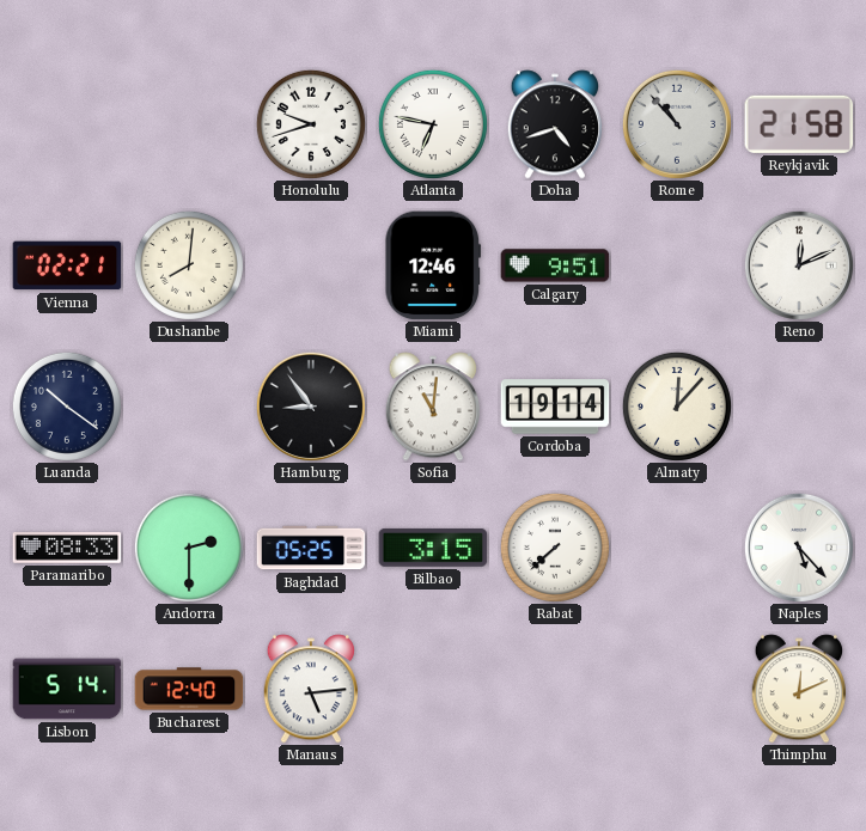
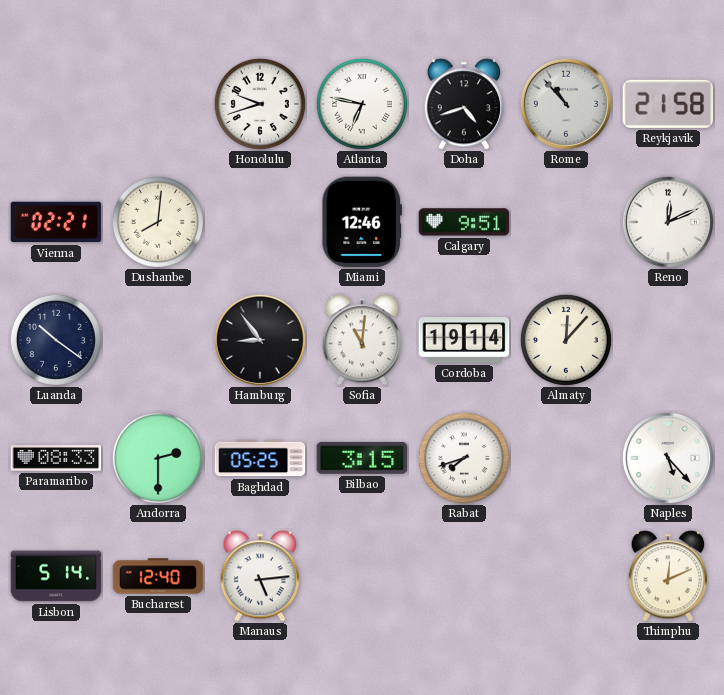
Rabat: 7:38 -> 7:42
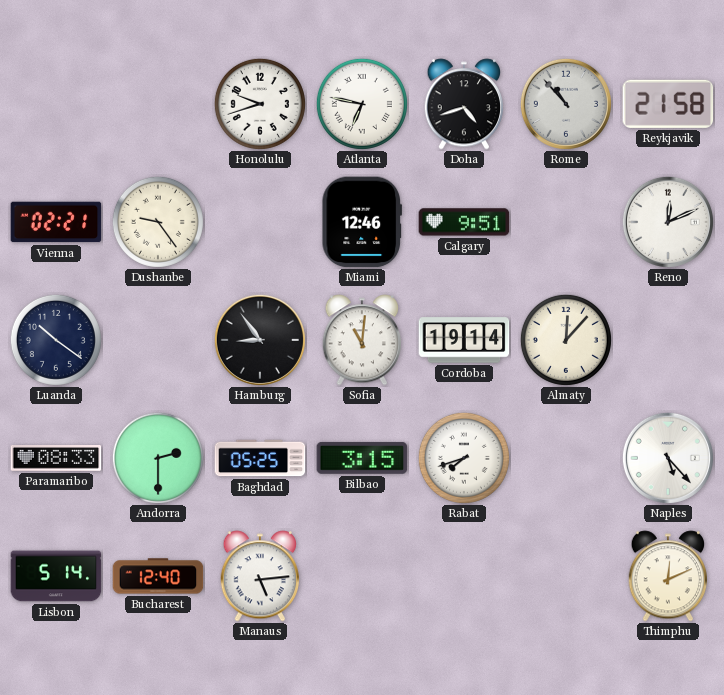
Dushanbe: 8:01 -> 9:24
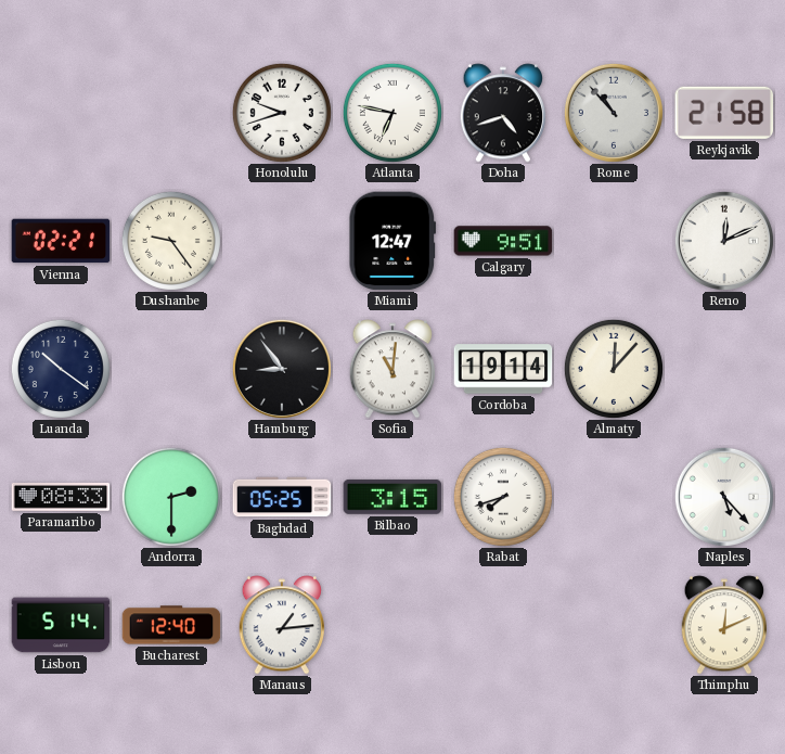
Miami: 12:46 -> 12:47
Manaus: 5:14 -> 1:14
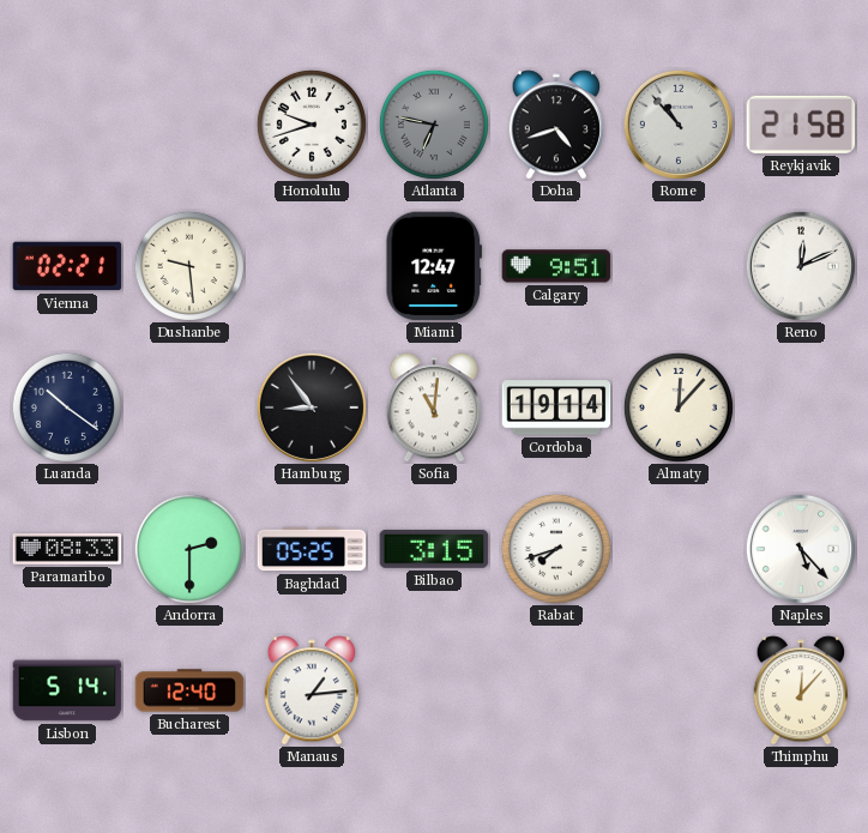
Atlanta dial: white -> grey
Dushanbe: 9:24 -> 9:29
Thimphu: 12:11 -> 12:07
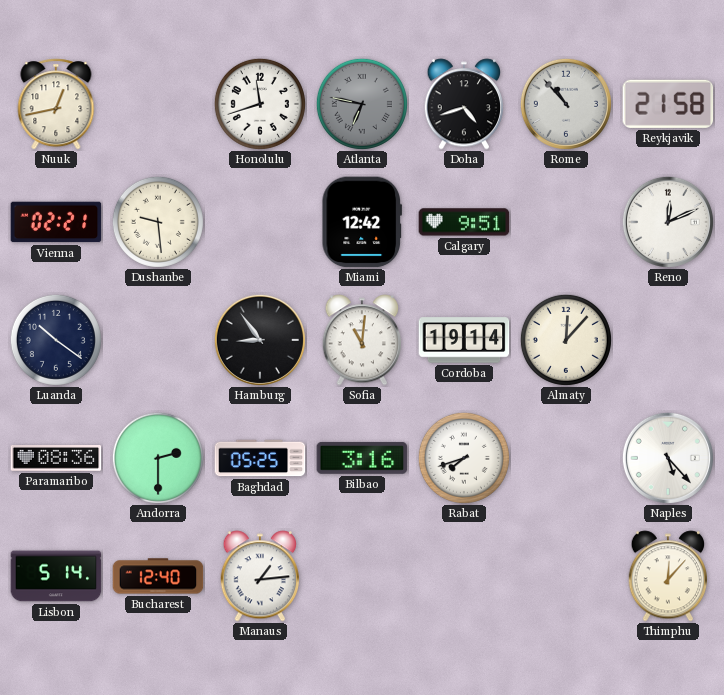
Nuuk: none -> 12:43
Honolulu: 9:42 -> 11:42
Miami: 12:47 -> 12:42
Paramaribo: 08:33 -> 08:36
Bilbao: 3:15 -> 3:16
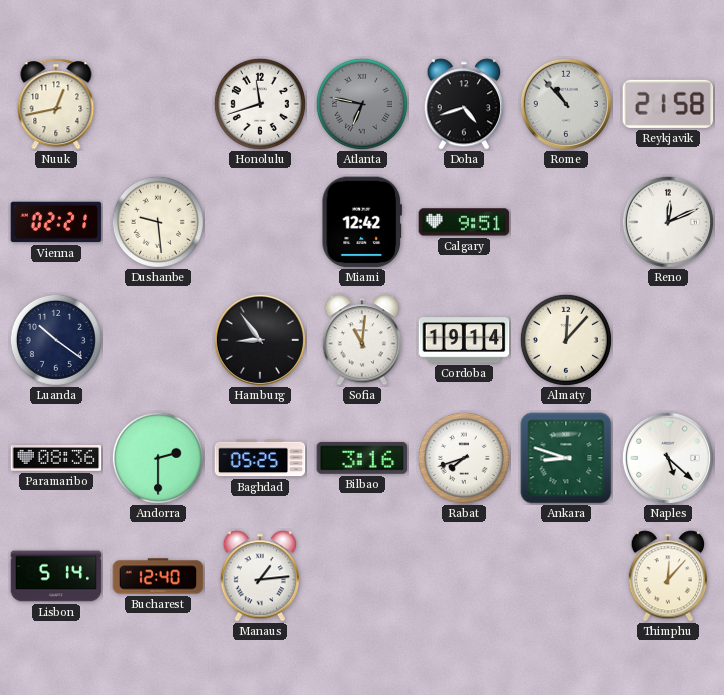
Ankara: none -> 8:48
Naples: 5:23 -> 5:22
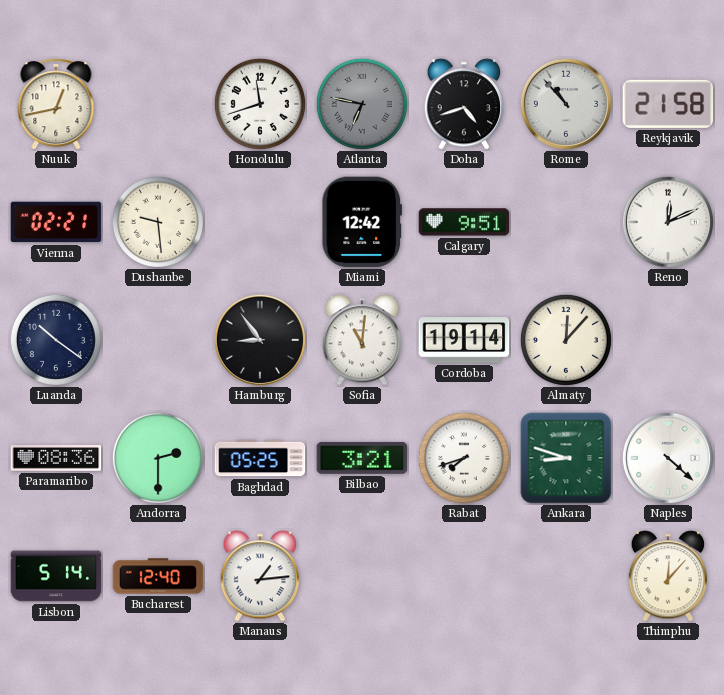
Bilbao: 3:16 -> 3:21
Naples: 5:22 -> 4:22
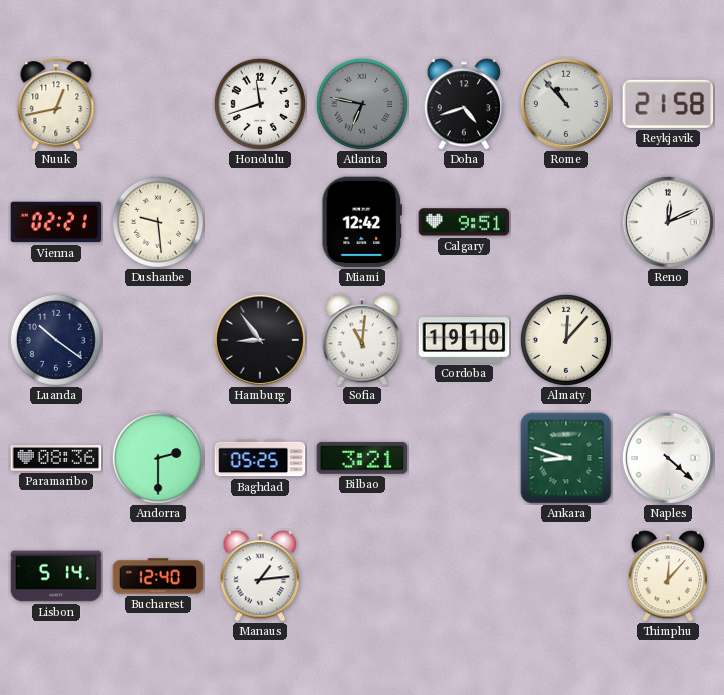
Cordoba: 19:14 -> 19:10
Rabat: 7:42 -> none
